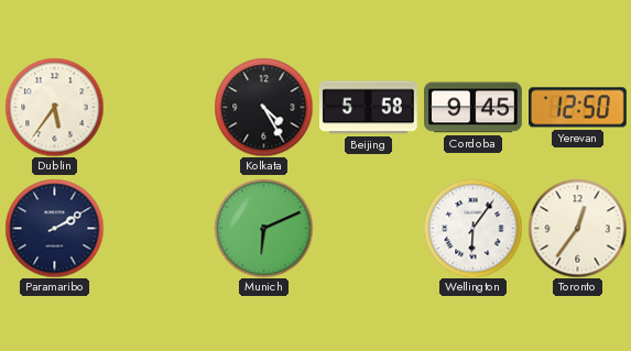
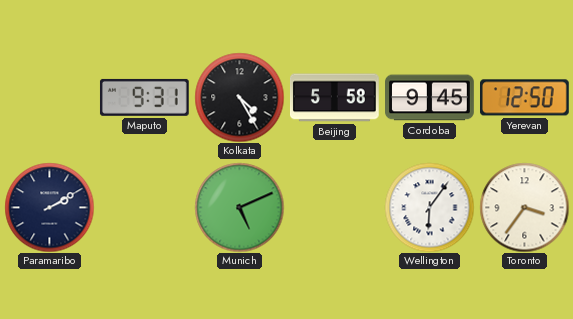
Dublin: 5:36 -> none
Maputo: none -> 9:31
Munich: 6:11 -> 5:11
Toronto: 12:36 -> 3:36
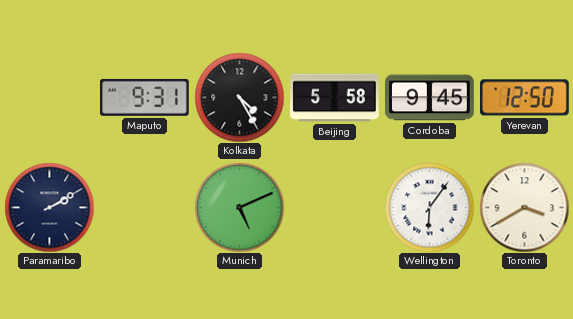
Toronto: 3:36 -> 3:40
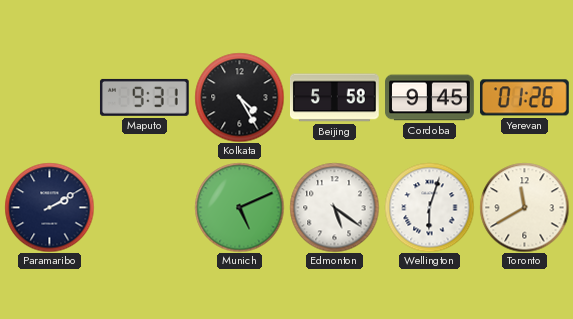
Yerevan: 12:50 -> 01:26
Edmonton: none -> 5:21
Wellington: 6:06 -> 6:03
Toronto: 3:40 -> 11:40
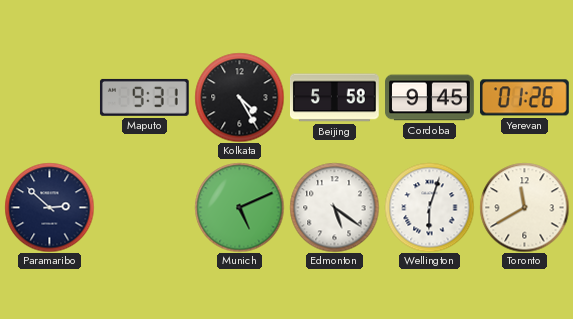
Paramaribo: 2:10 -> 2:52
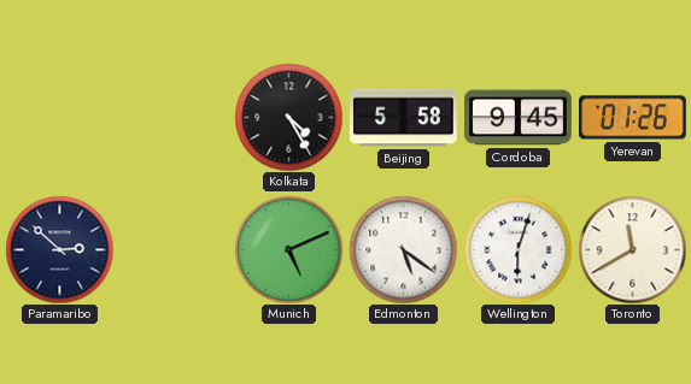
Maputo: 9:31 -> none
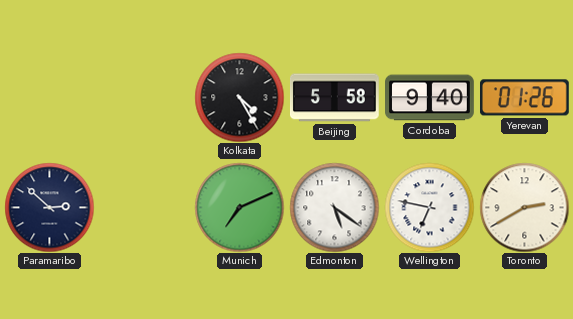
Cordoba: 9:45 -> 9:40
Munich: 5:11 -> 7:11
Wellington: 6:03 -> 6:47
Toronto: 11:40 -> 2:40
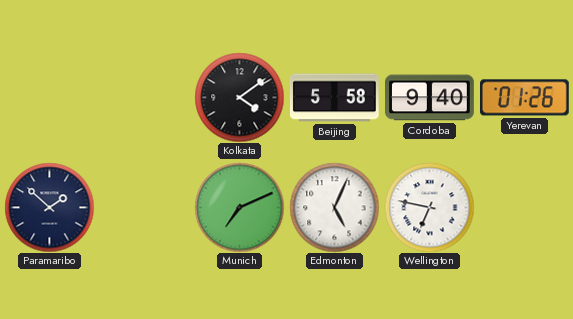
Kolkata: 4:25 -> 4:09
Paramaribo: 2:52 -> 1:52
Edmonton: 5:21 -> 5:04
Toronto: 2:40 -> none
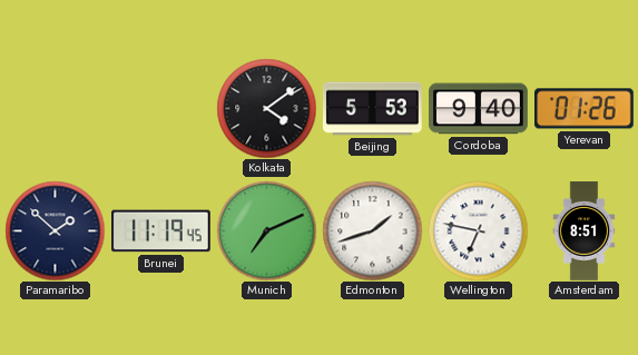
Beijing: 5:58 -> 5:53
Brunei: none -> 11:19
Edmonton: 5:04 -> 1:42
Amsterdam: none -> 8:51
